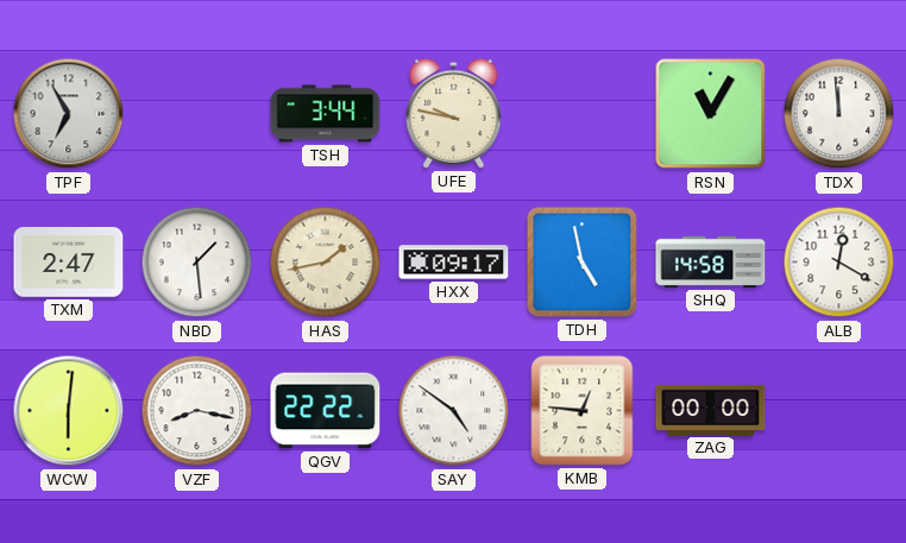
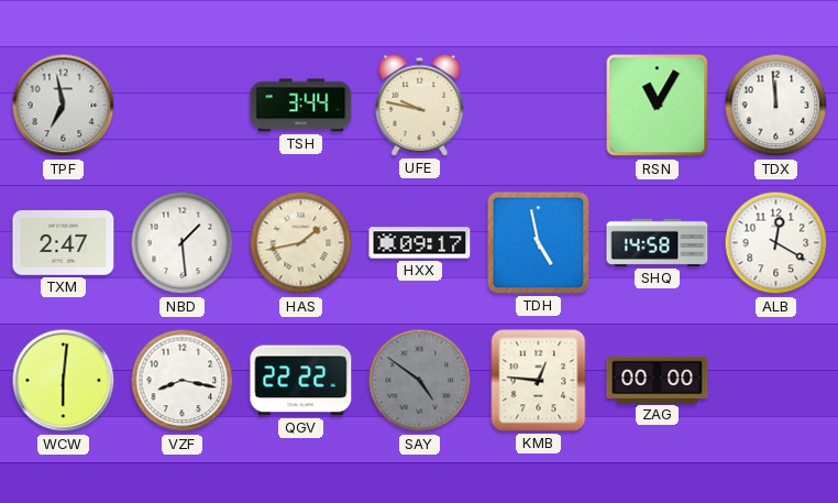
TPF: 6:55 -> 6:58
SAY dial: white -> grey
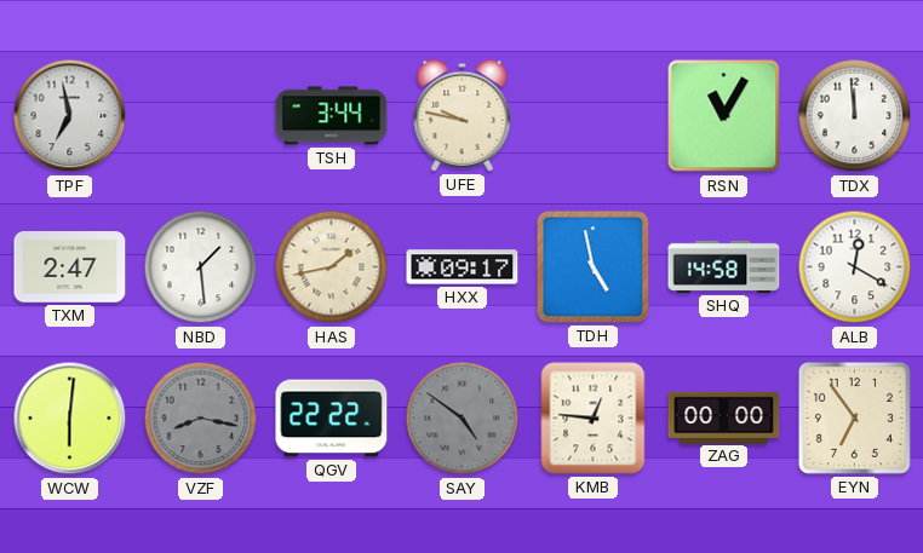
VZF dial: white -> grey
EYN: none -> 6:54
